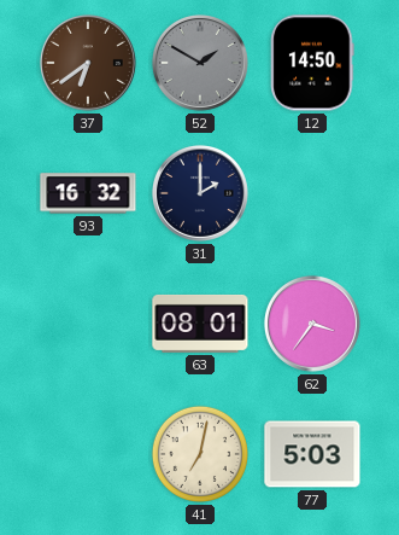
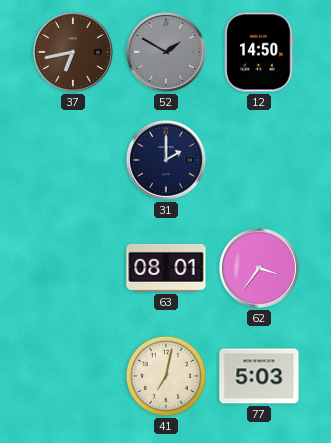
37: 6:39 -> 6:43
93: 16:32 -> none
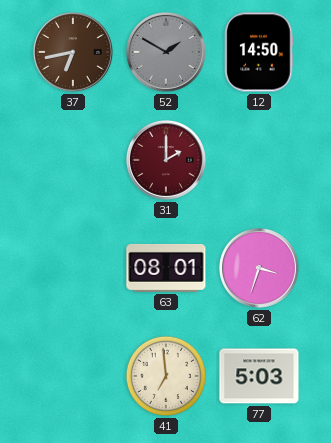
31 dial: navy -> burgundy
62: 3:36 -> 3:33
41: 7:02 -> 6:59
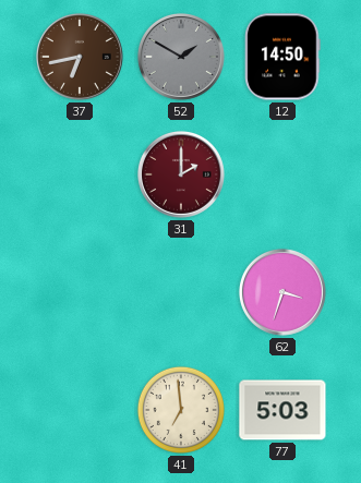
63: 08:01 -> none
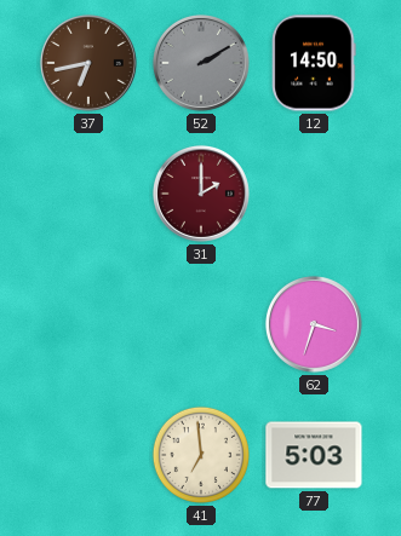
52: 1:50 -> 2:10
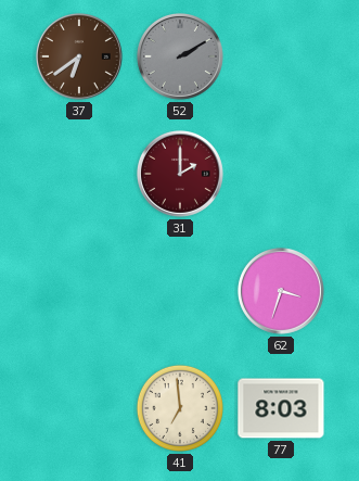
37: 6:43 -> 6:39
12: 14:50 -> none
77: 5:03 -> 8:03
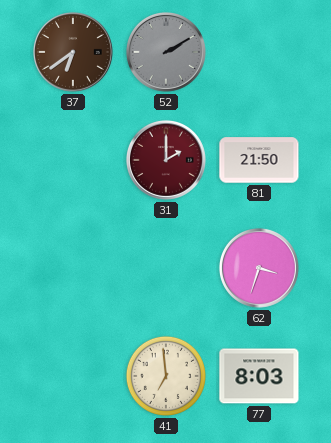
81: none -> 21:50
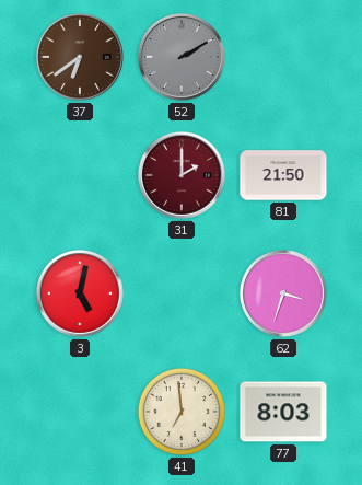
3: none -> 5:02
